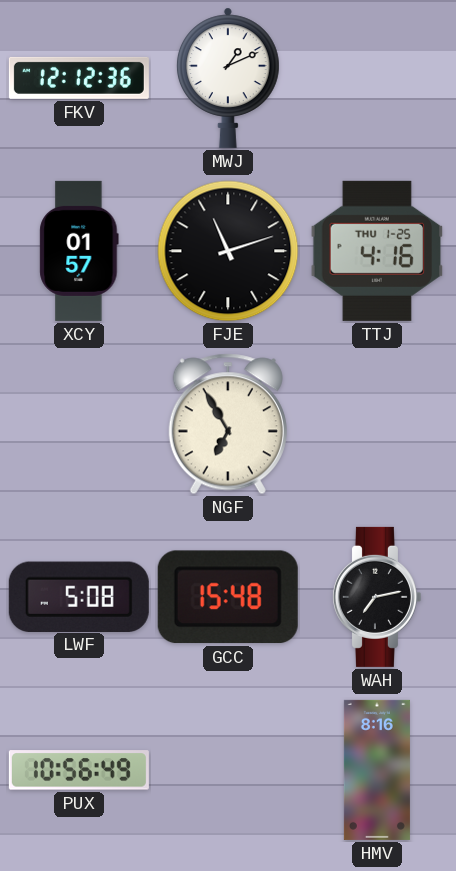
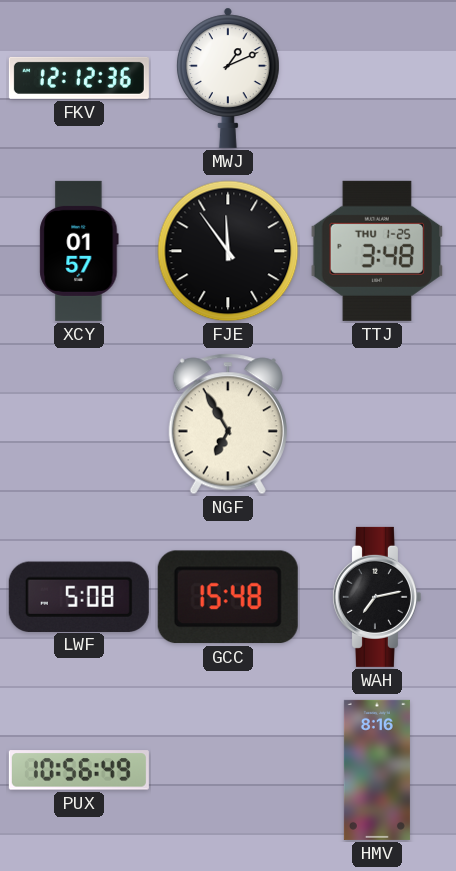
FJE: 11:12 -> 11:54
TTJ: 4:16 -> 3:48
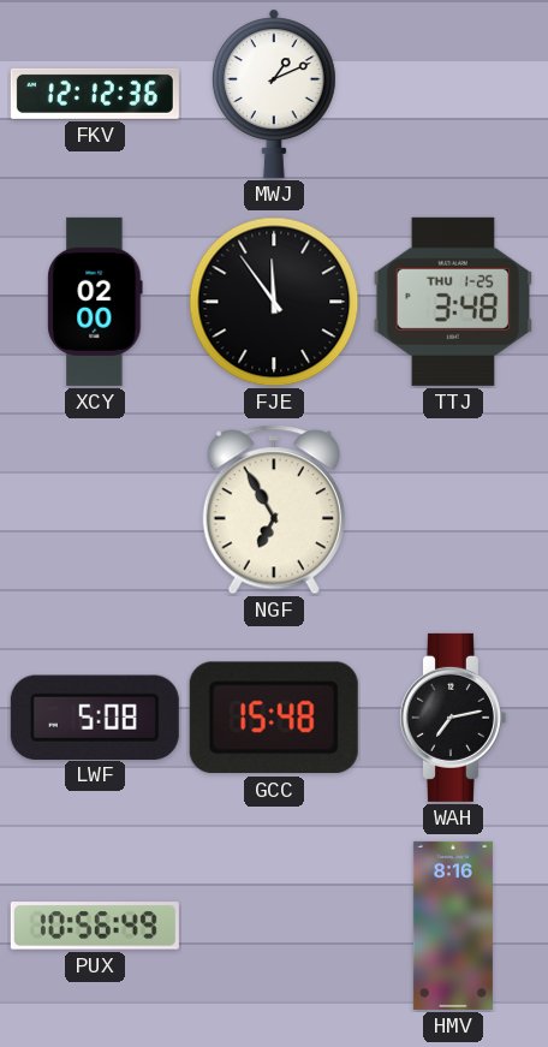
XCY: 01:57 -> 02:00
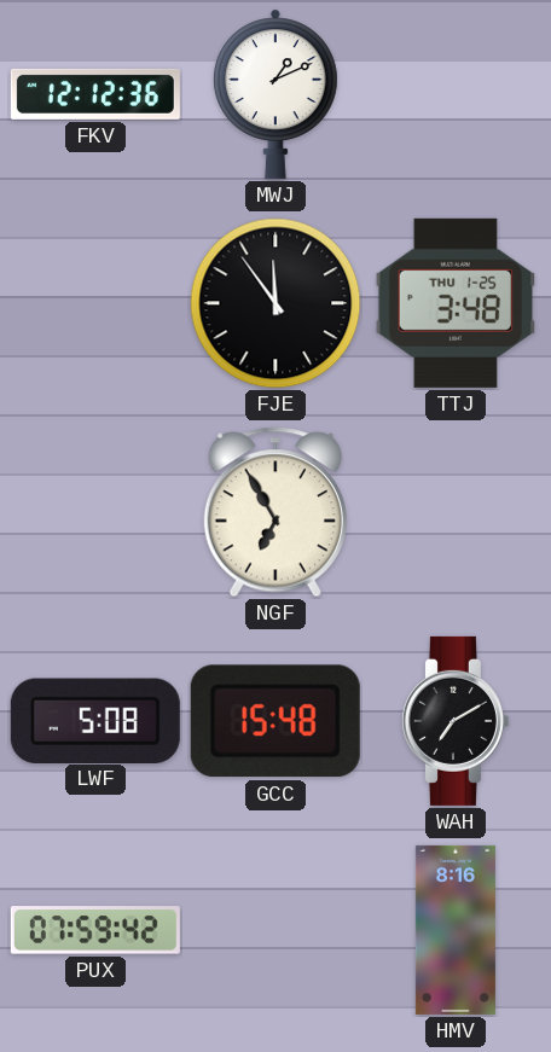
XCY: 02:00 -> none
WAH: 7:13 -> 7:10
PUX: 10:56 -> 07:59
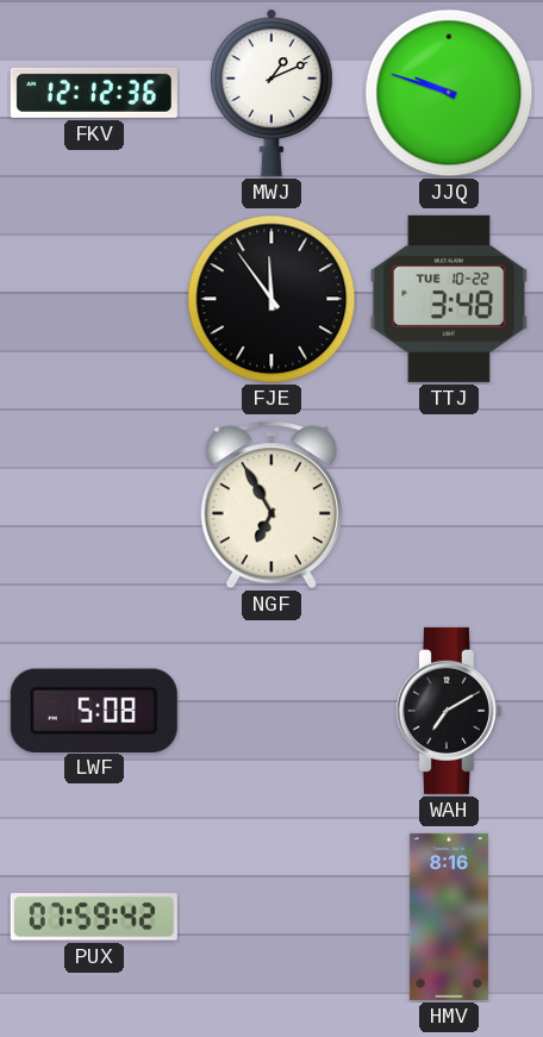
JJQ: none -> 9:48
TTJ date: THU 1-25 -> TUE 10-22
GCC: 15:48 -> none
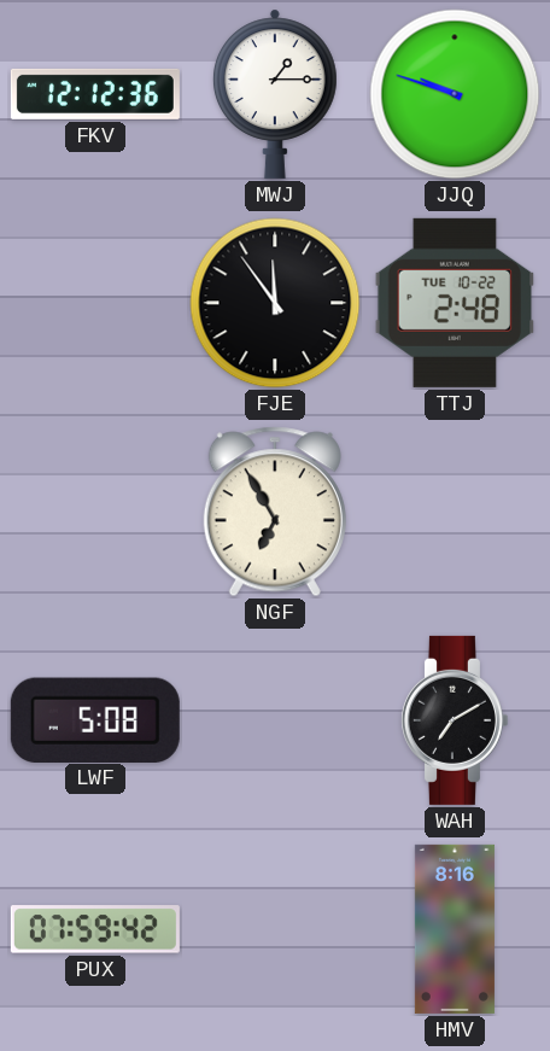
MWJ: 1:11 -> 1:15
TTJ: 3:48 -> 2:48
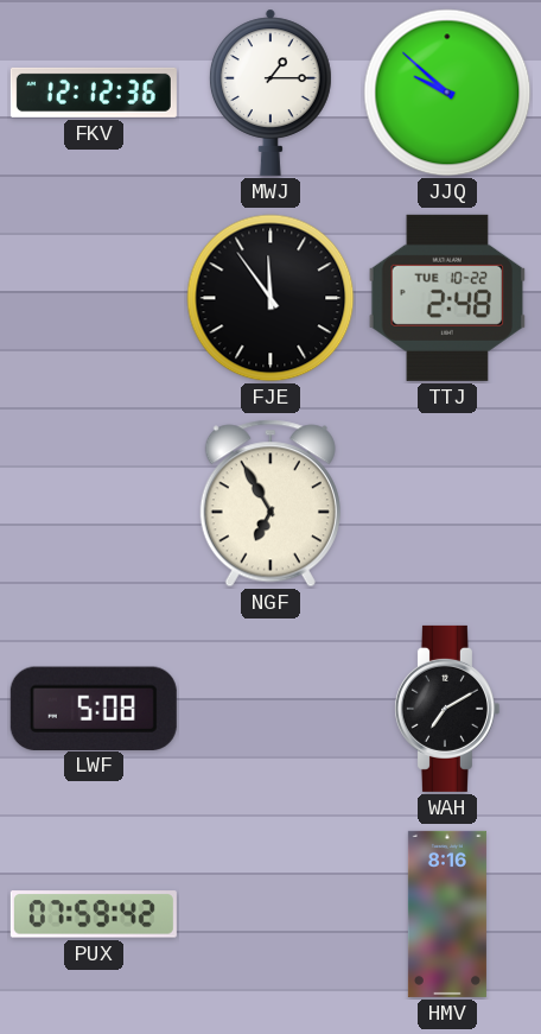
JJQ: 9:48 -> 9:52
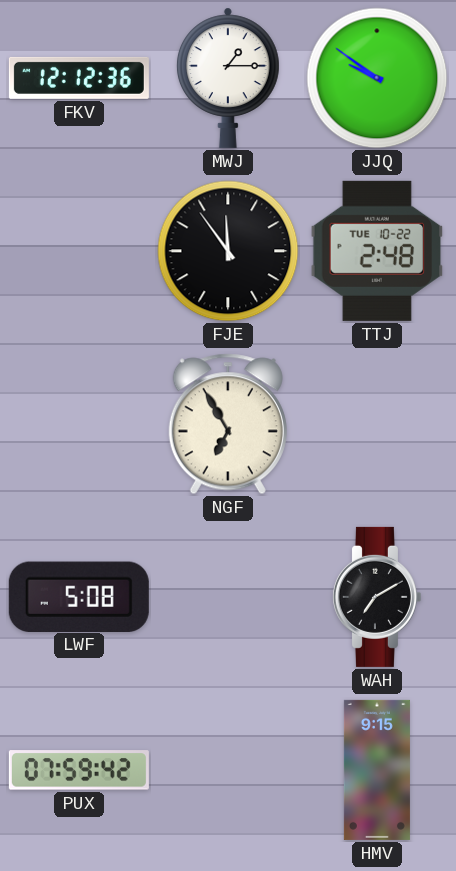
JJQ: 9:52 -> 9:51
HMV: 8:16 -> 9:15
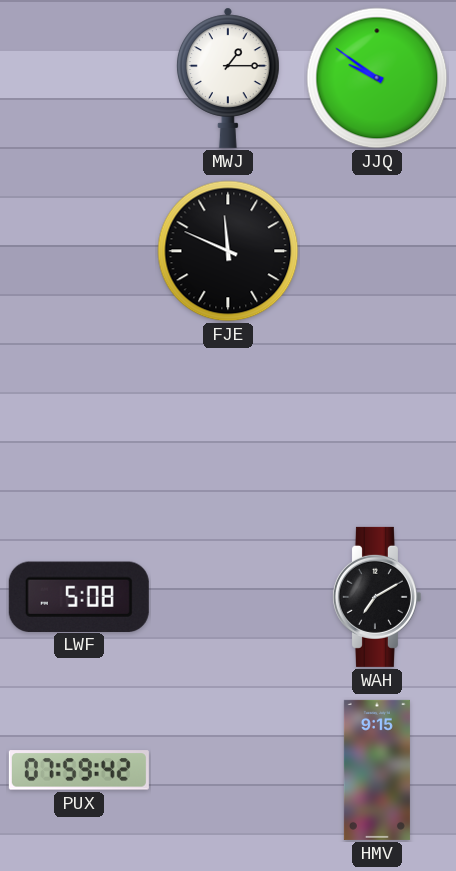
FKV: 12:12 -> none
FJE: 11:54 -> 11:49
TTJ: 2:48 -> none
NGF: 6:55 -> none
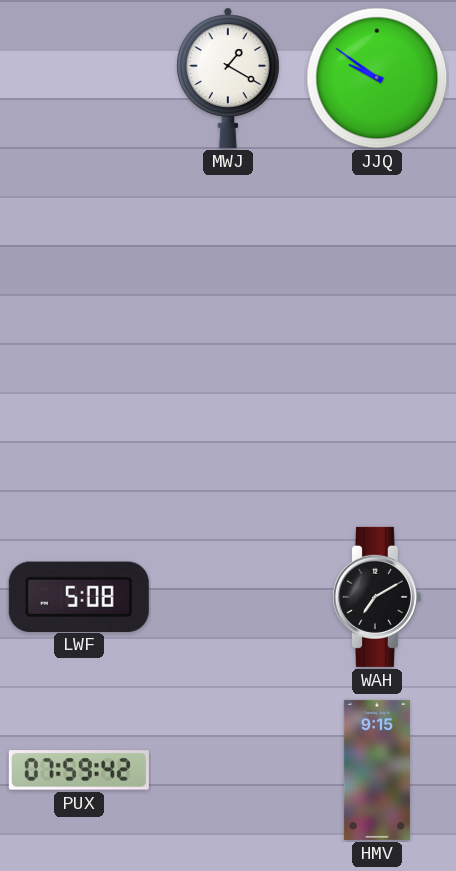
MWJ: 1:15 -> 1:20
FJE: 11:49 -> none
